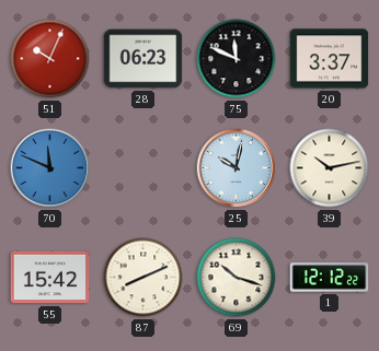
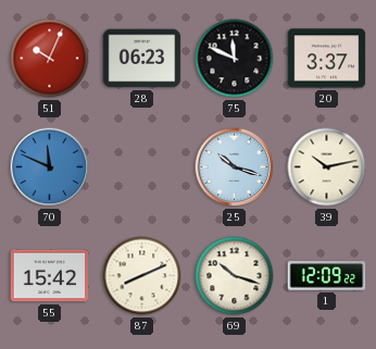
25: 10:02 -> 10:18
1: 12:12 -> 12:09
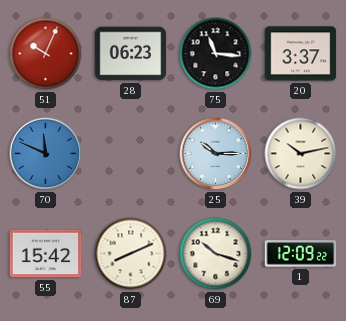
75: 11:49 -> 11:16
25: 10:18 -> 10:15
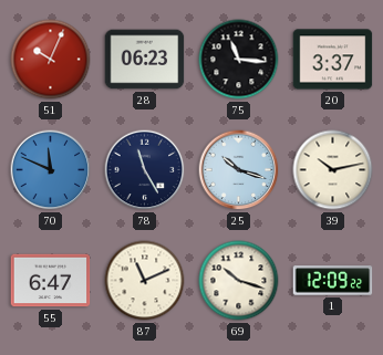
78: none -> 11:25
25: 10:15 -> 10:18
55: 15:42 -> 6:47
87: 8:11 -> 11:11
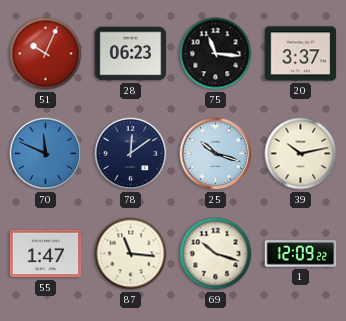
78: 11:25 -> 12:09
55: 6:47 -> 1:47
87: 11:11 -> 11:16
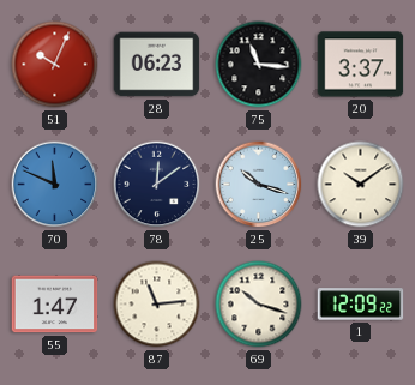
39: 10:13 -> 10:09
87: 11:16 -> 11:14
